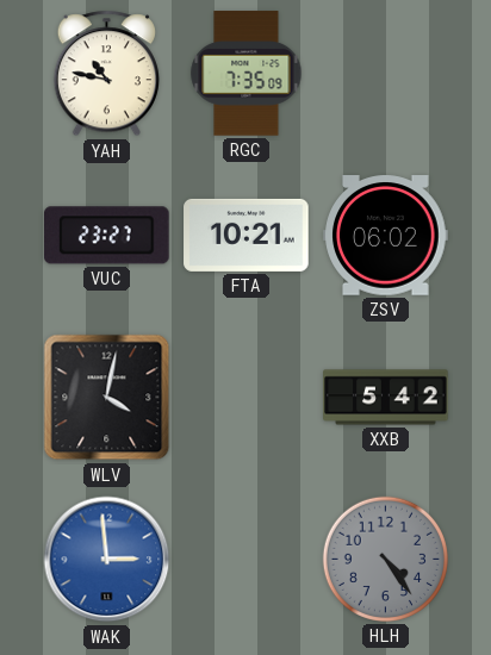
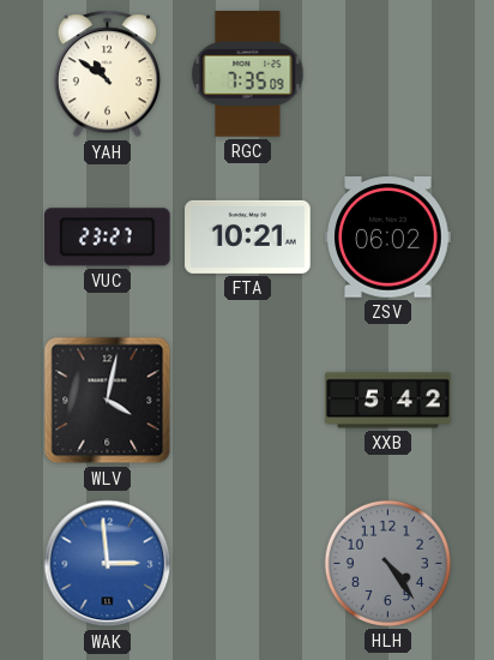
YAH: 10:47 -> 10:51
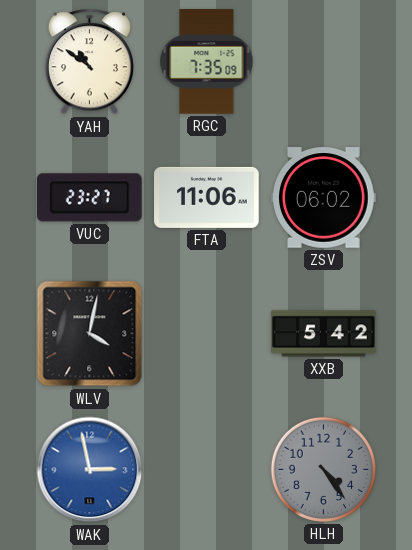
FTA: 10:21 -> 11:06
WAK: 2:59 -> 2:58
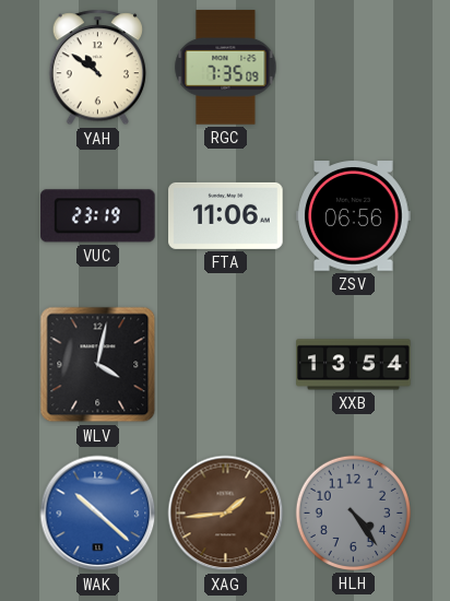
VUC: 23:27 -> 23:19
ZSV: 06:02 -> 06:56
XXB: 5:42 -> 13:54
WAK: 2:58 -> 10:22
XAG: none -> 1:44
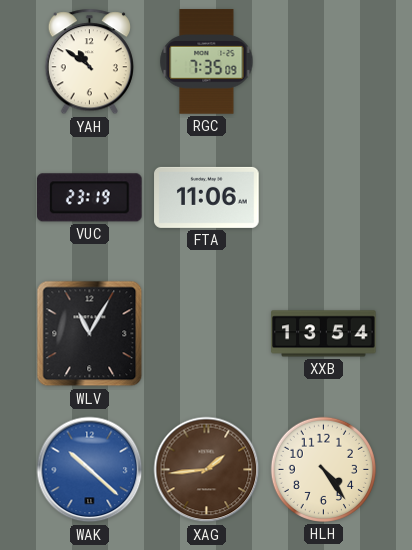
ZSV: 06:56 -> none
WLV: 4:02 -> 11:05
HLH dial: grey -> cream
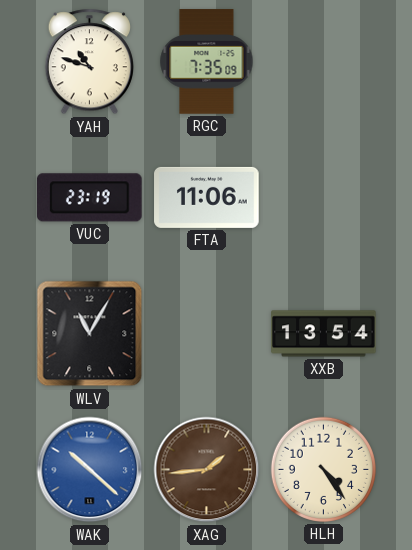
YAH: 10:51 -> 10:48
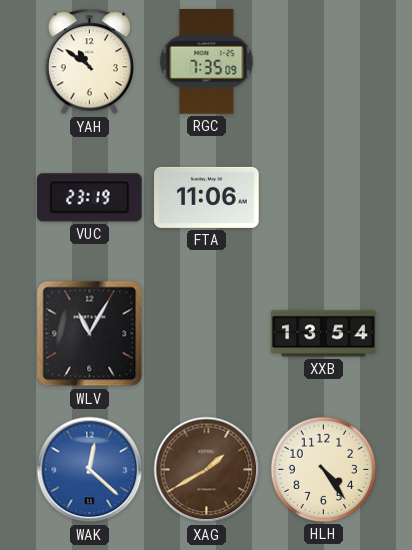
YAH: 10:48 -> 10:51
WAK: 10:22 -> 12:22
XAG: 1:44 -> 1:40
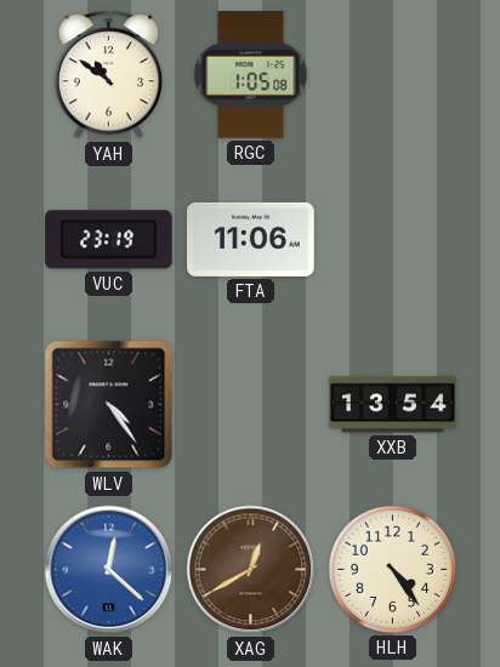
RGC: 7:35 -> 1:05
WLV: 11:05 -> 4:24
XAG: 1:40 -> 12:40
